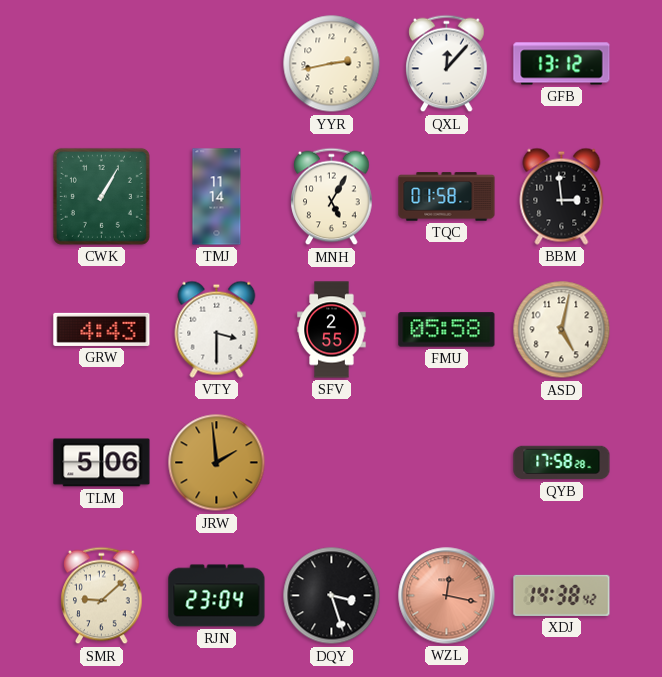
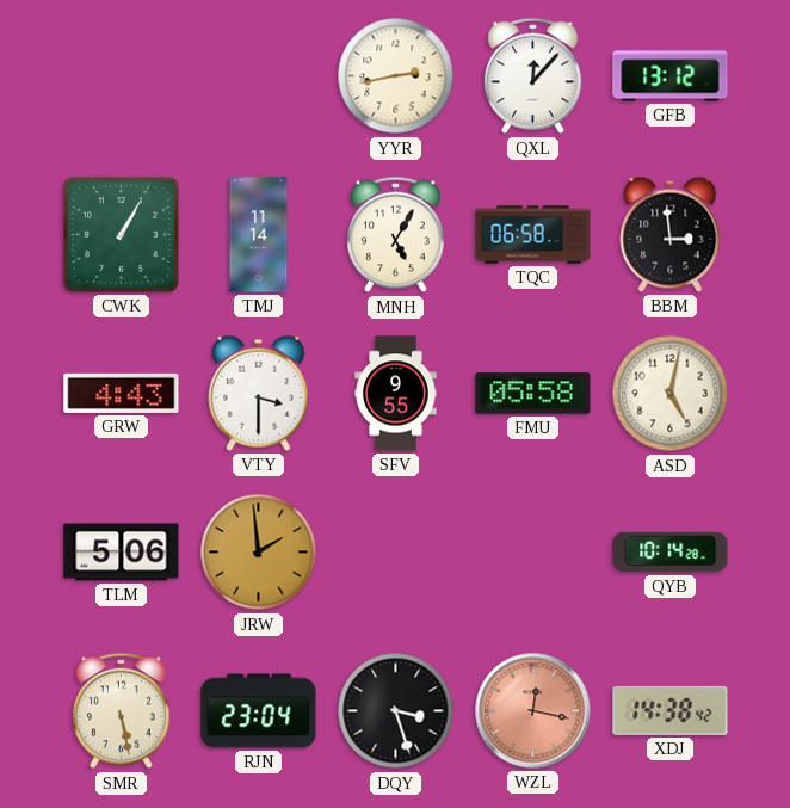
TQC: 01:58 -> 06:58
SFV: 2:55 -> 9:55
QYB: 17:58 -> 10:14
SMR: 9:08 -> 5:28
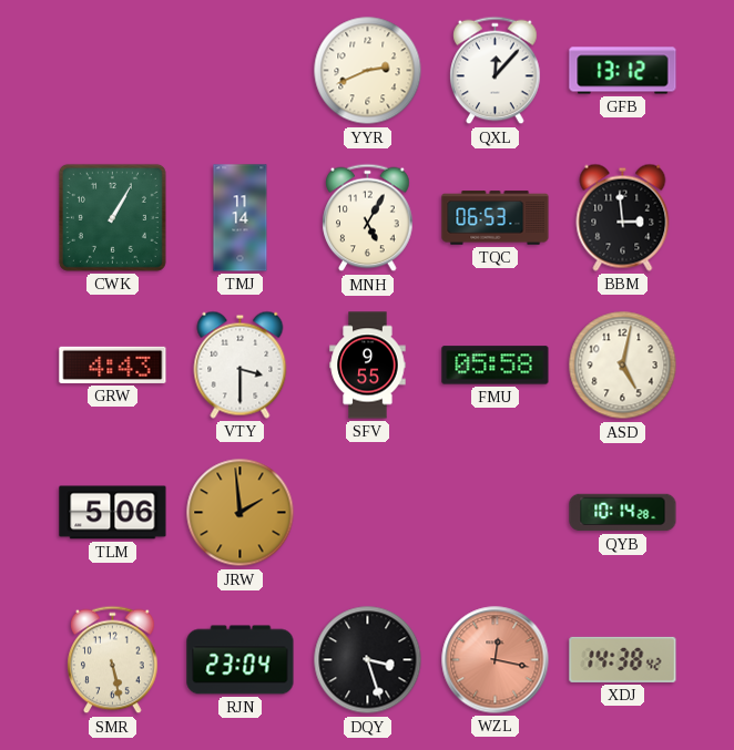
YYR: 2:43 -> 2:41
TQC: 06:58 -> 06:53
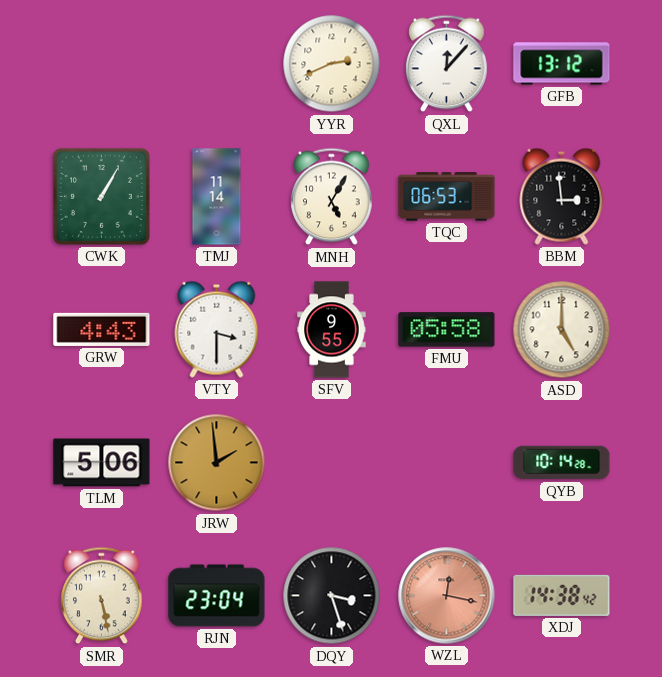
ASD: 5:02 -> 5:00
